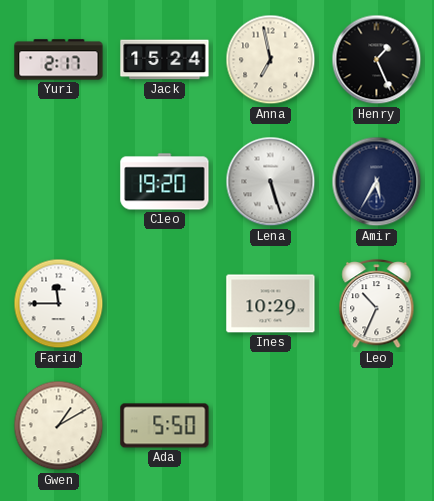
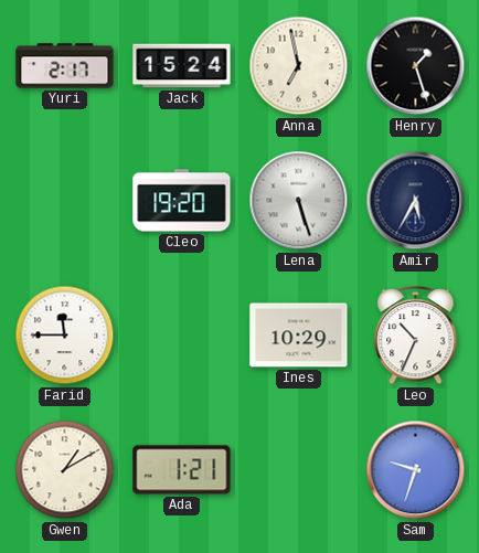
Henry: 1:26 -> 1:27
Ada: 5:50 -> 1:21
Sam: none -> 9:33
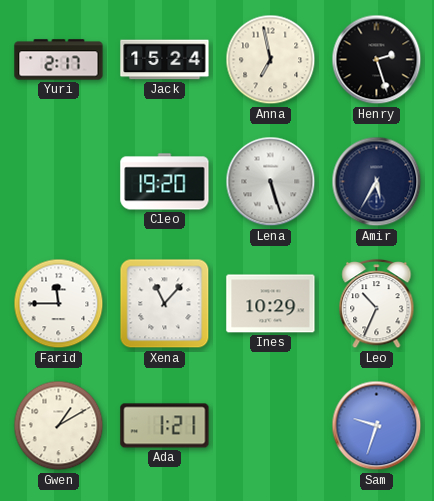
Henry: 1:27 -> 2:27
Xena: none -> 11:07
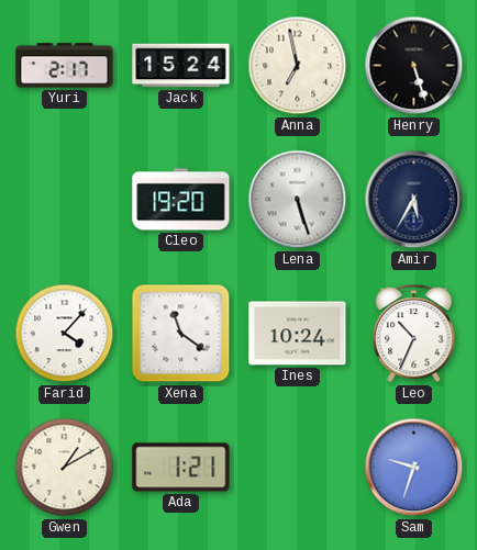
Henry: 2:27 -> 5:27
Farid: 11:45 -> 4:07
Xena: 11:07 -> 11:21
Ines: 10:29 -> 10:24
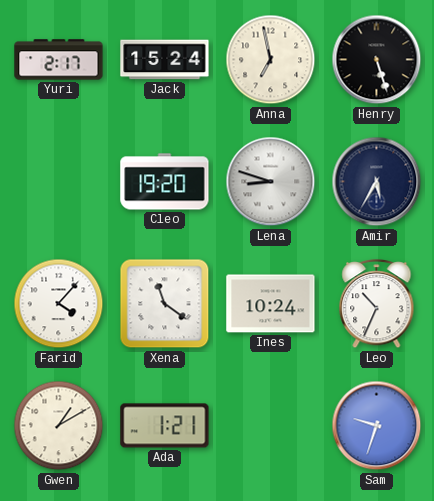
Lena: 5:27 -> 8:48
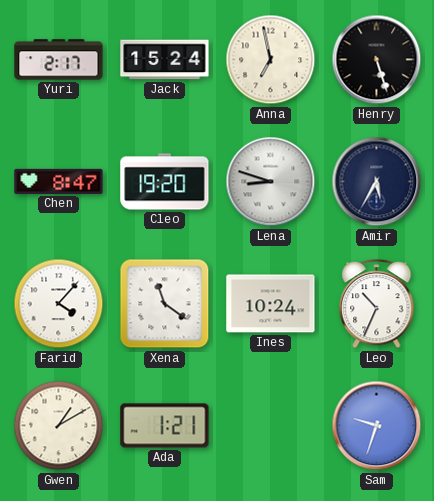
Chen: none -> 8:47
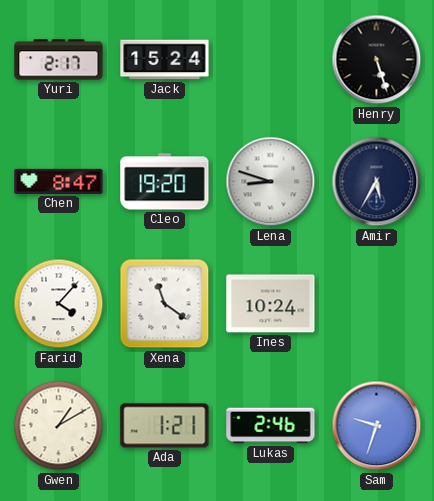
Anna: 6:58 -> none
Leo: 10:34 -> none
Lukas: none -> 2:46
